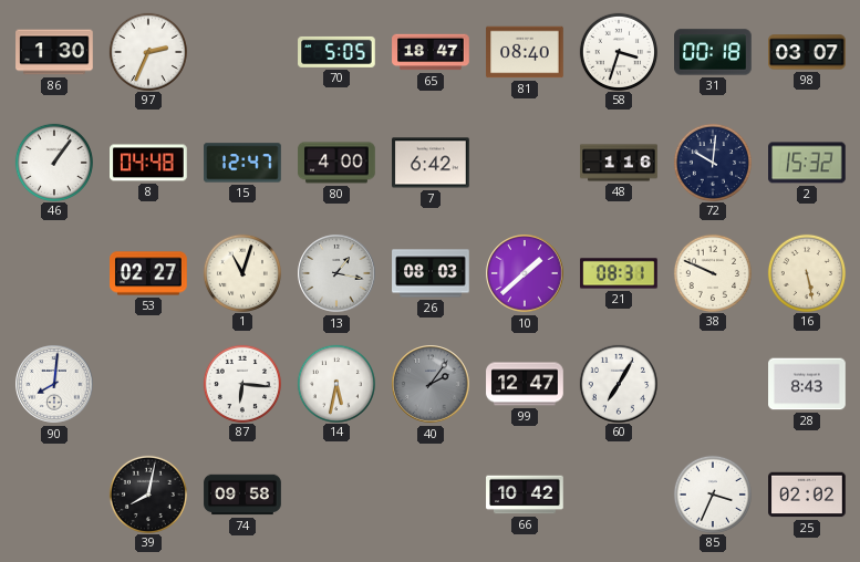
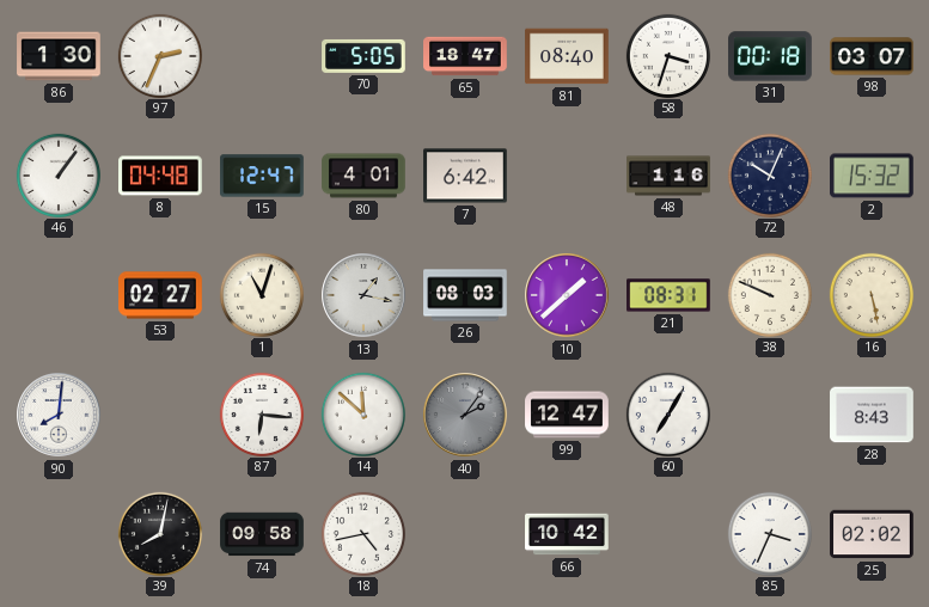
80: 4:00 -> 4:01
72: 10:01 -> 10:04
14: 5:32 -> 11:52
18: none -> 4:43
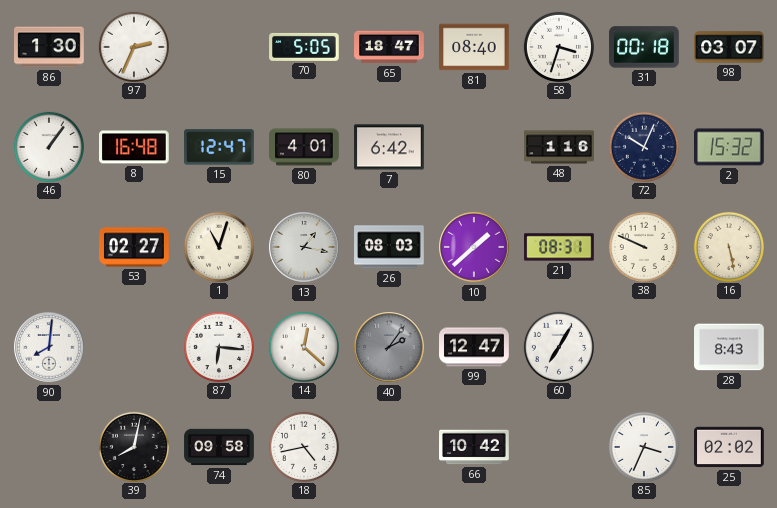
8: 04:48 -> 16:48
14: 11:52 -> 12:22
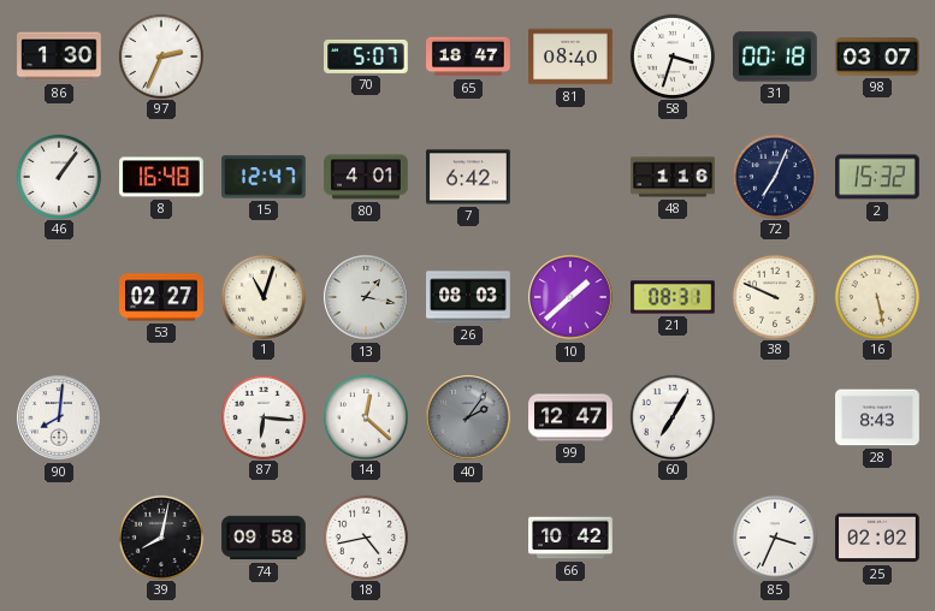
70: 5:05 -> 5:07
72: 10:04 -> 7:04
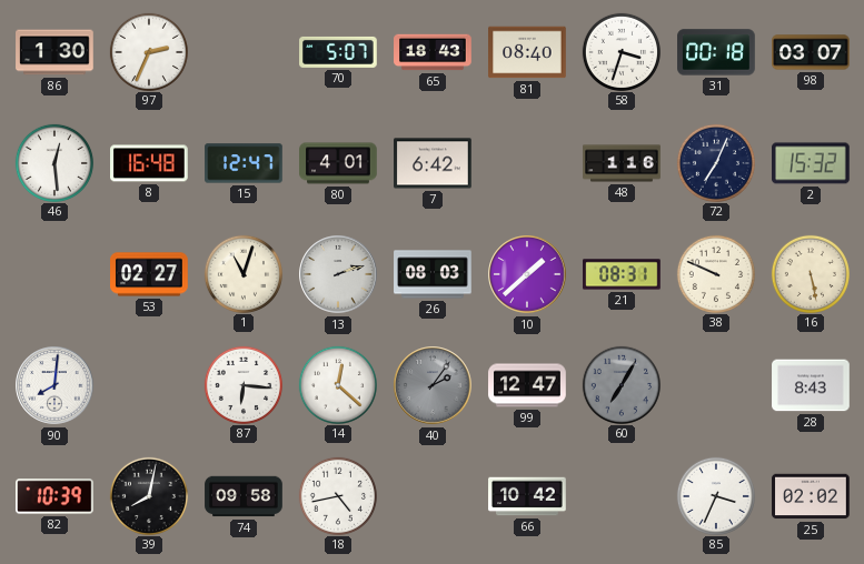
65: 18:47 -> 18:43
46: 1:06 -> 12:29
13: 1:17 -> 2:12
60 dial: white -> grey
82: none -> 10:39
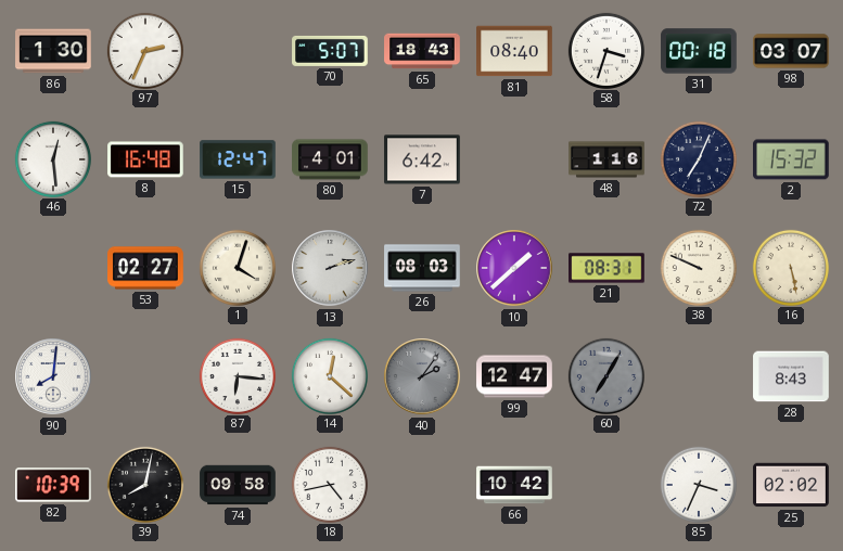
1: 11:03 -> 4:03
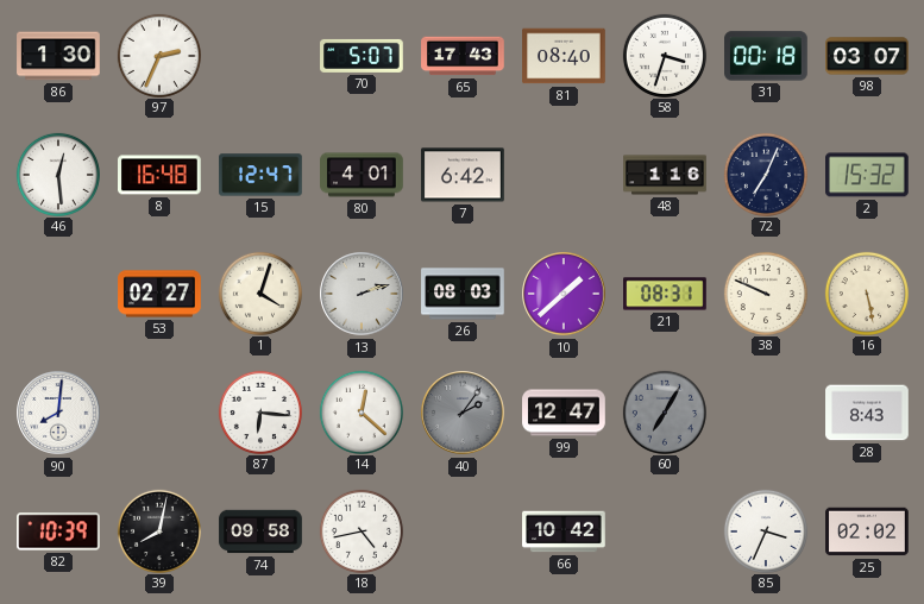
65: 18:43 -> 17:43
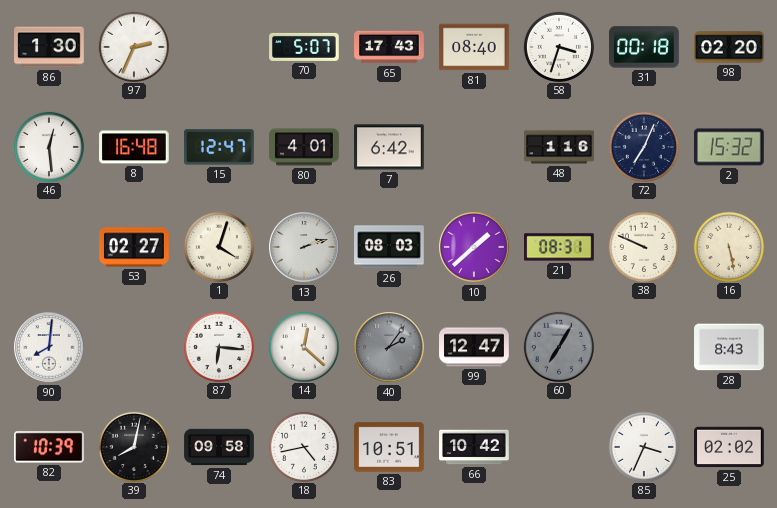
98: 03:07 -> 02:20
83: none -> 10:51
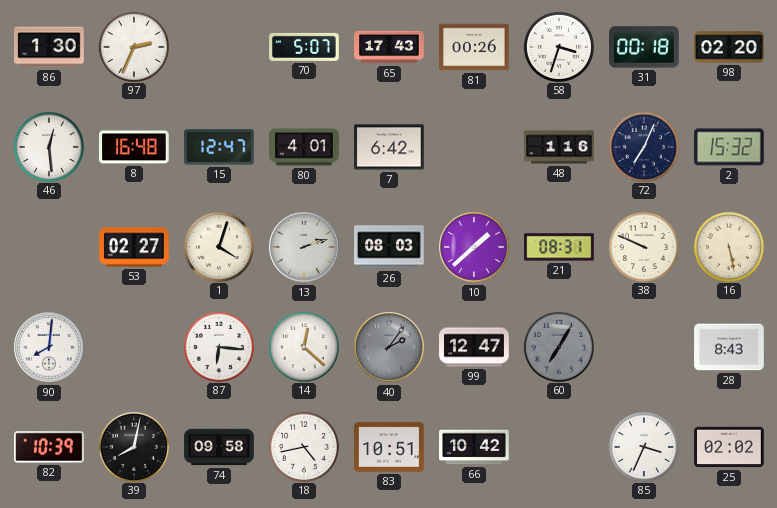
81: 08:40 -> 00:26
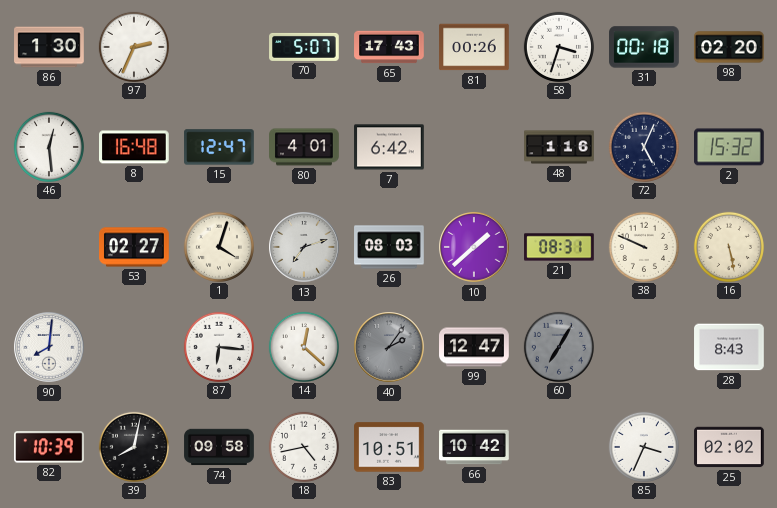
72: 7:04 -> 5:04
13: 2:12 -> 7:12
